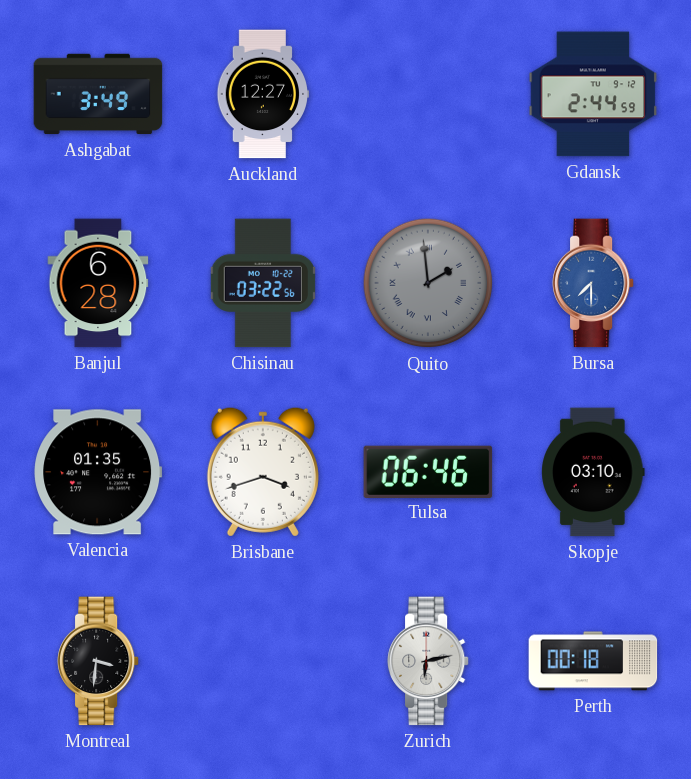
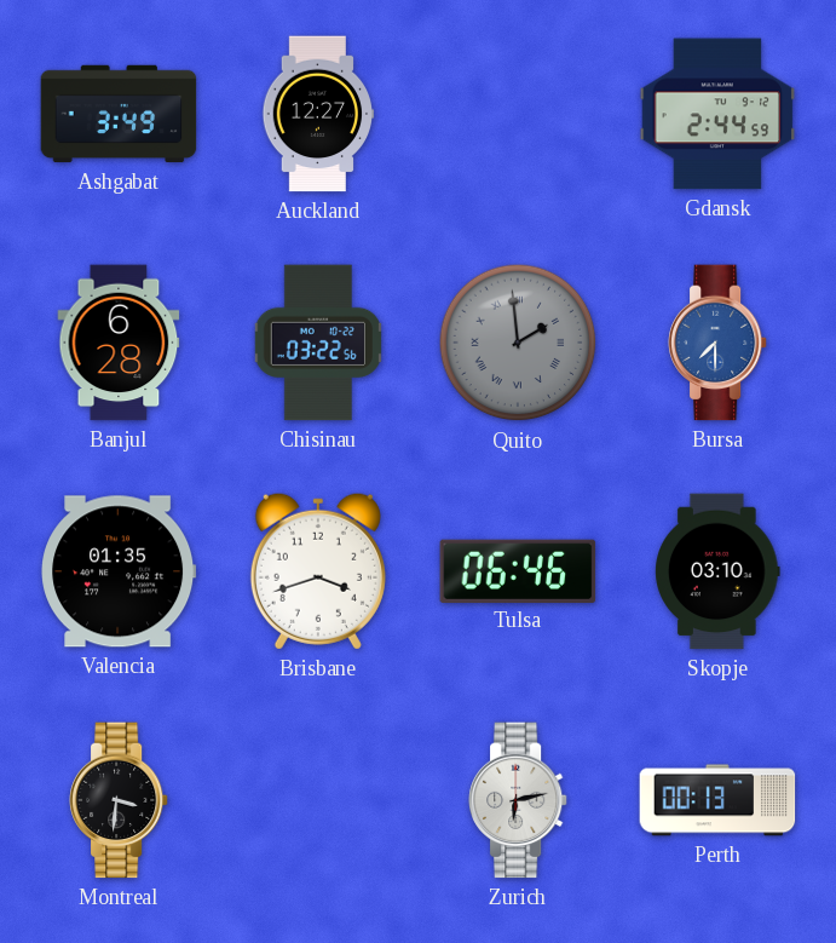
Perth: 00:18 -> 00:13
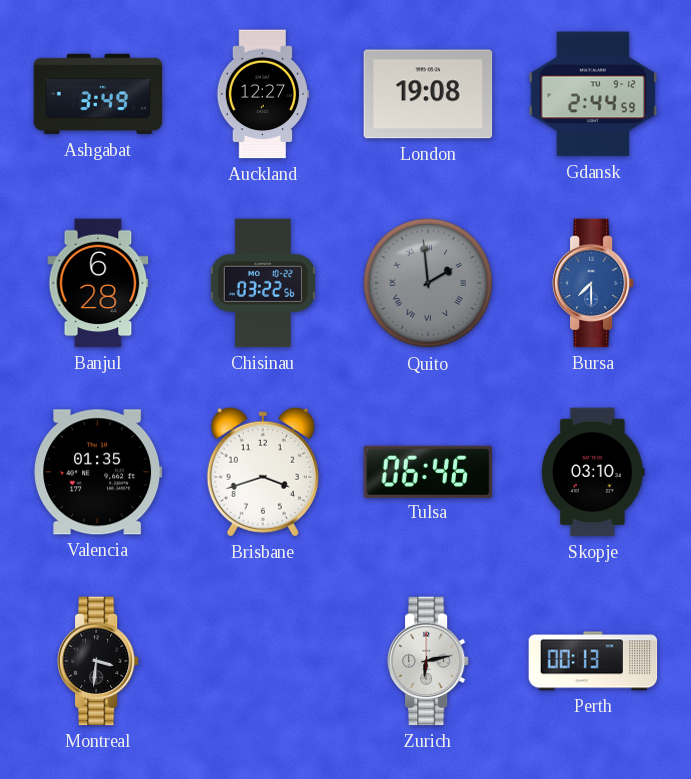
London: none -> 19:08
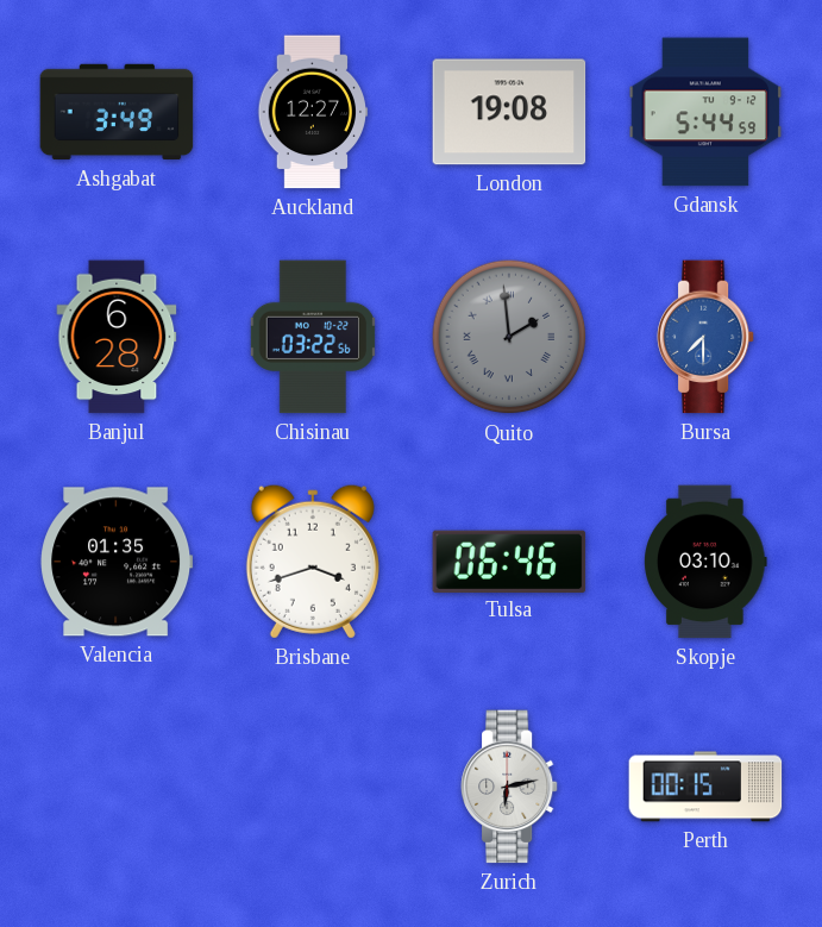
Gdansk: 2:44 -> 5:44
Montreal: 3:31 -> none
Perth: 00:13 -> 00:15
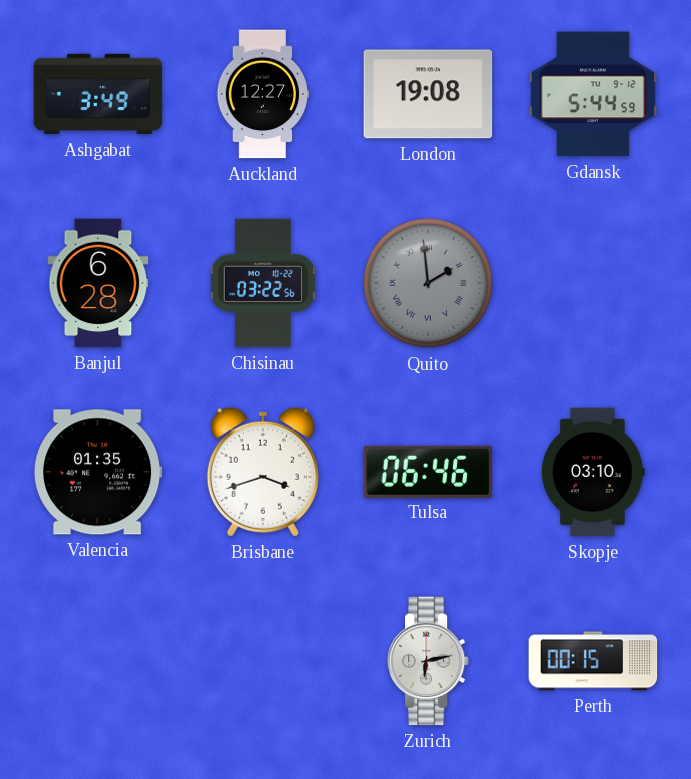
Bursa: 7:30 -> none
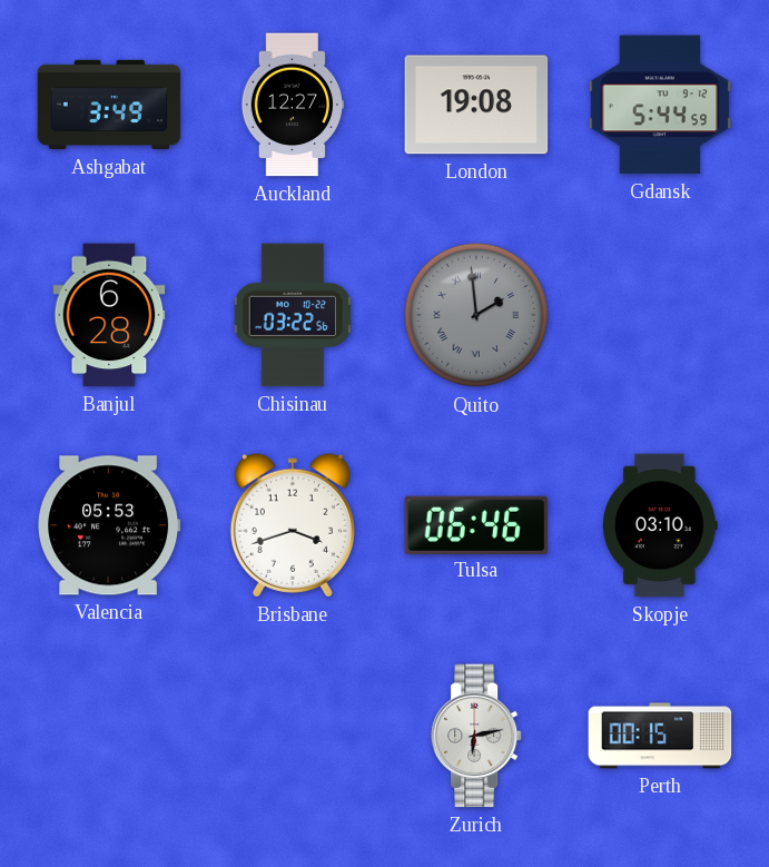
Valencia: 01:35 -> 05:53
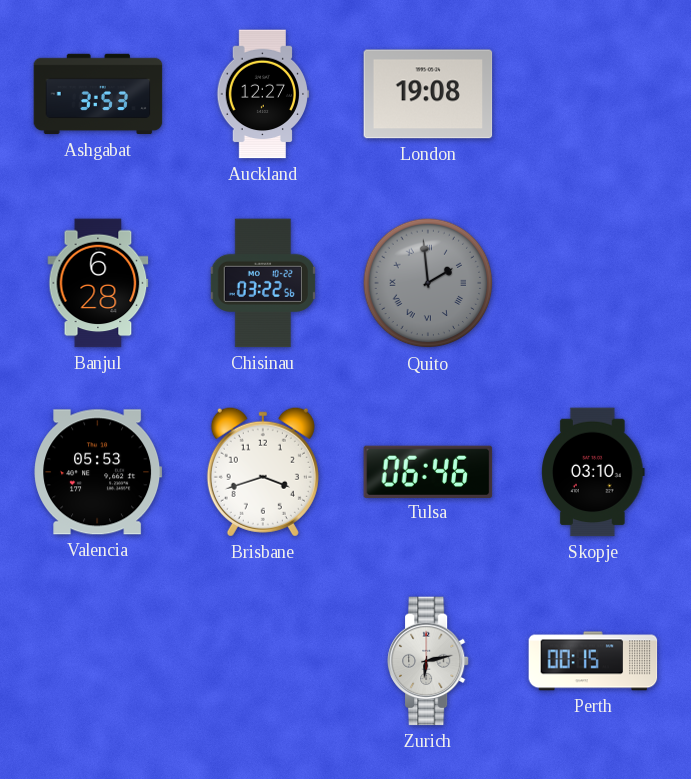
Ashgabat: 3:49 -> 3:53
Gdansk: 5:44 -> none
